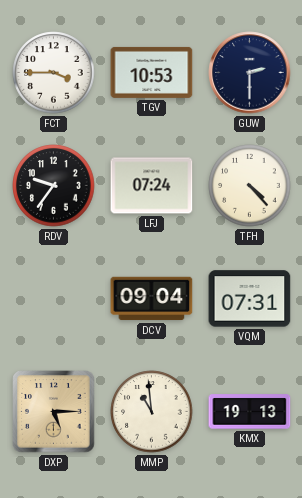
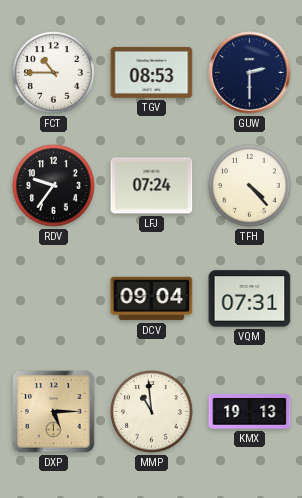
FCT: 3:45 -> 10:45
TGV: 10:53 -> 08:53
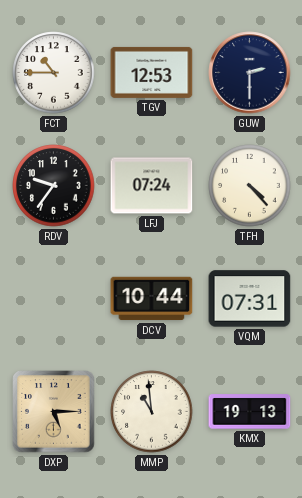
TGV: 08:53 -> 12:53
DCV: 09:04 -> 10:44
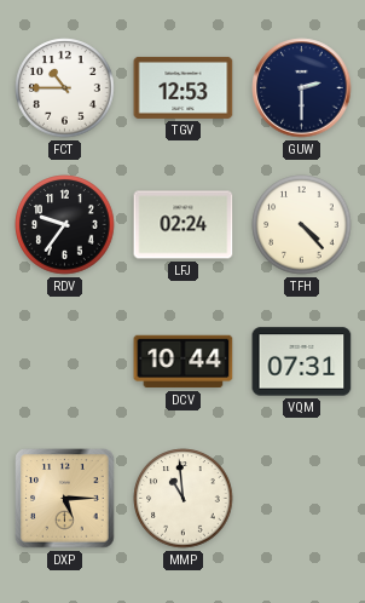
LFJ: 07:24 -> 02:24
KMX: 19:13 -> none
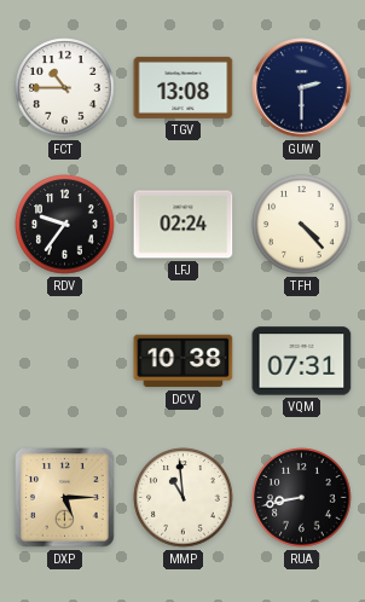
TGV: 12:53 -> 13:08
DCV: 10:44 -> 10:38
RUA: none -> 8:43
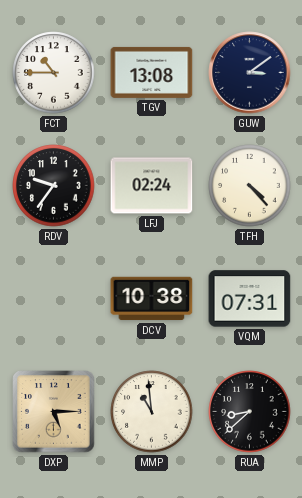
GUW: 2:30 -> 3:09
RUA: 8:43 -> 8:38
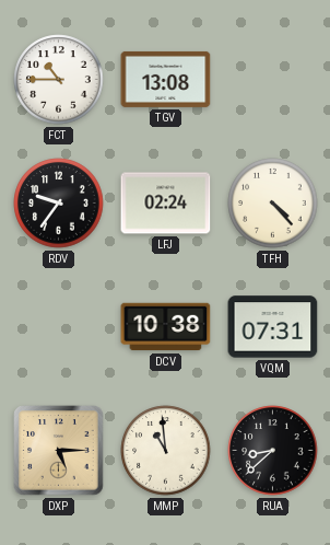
GUW: 3:09 -> none
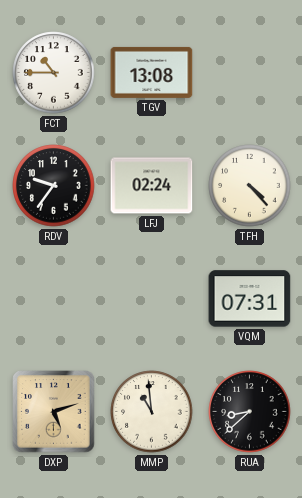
DCV: 10:38 -> none
DXP: 5:15 -> 5:12
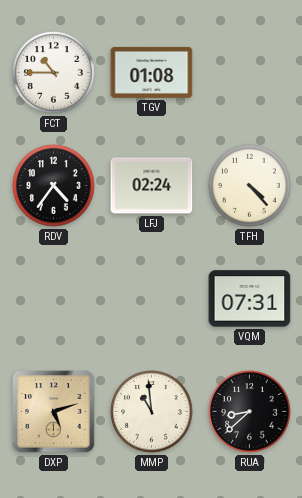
TGV: 13:08 -> 01:08
RDV: 9:36 -> 4:36
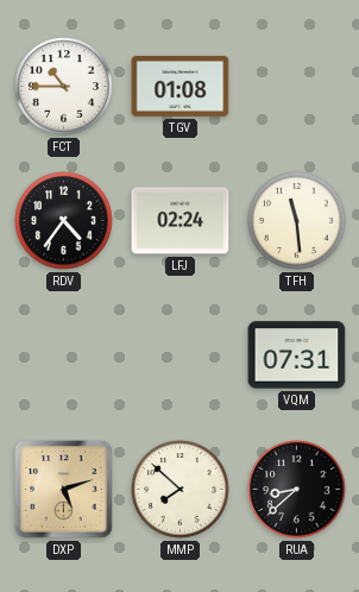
TFH: 4:23 -> 11:29
MMP: 10:59 -> 7:52
